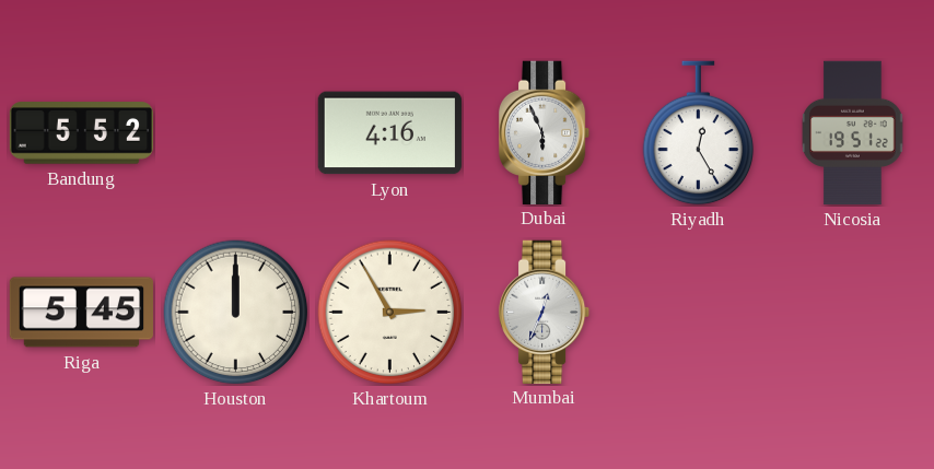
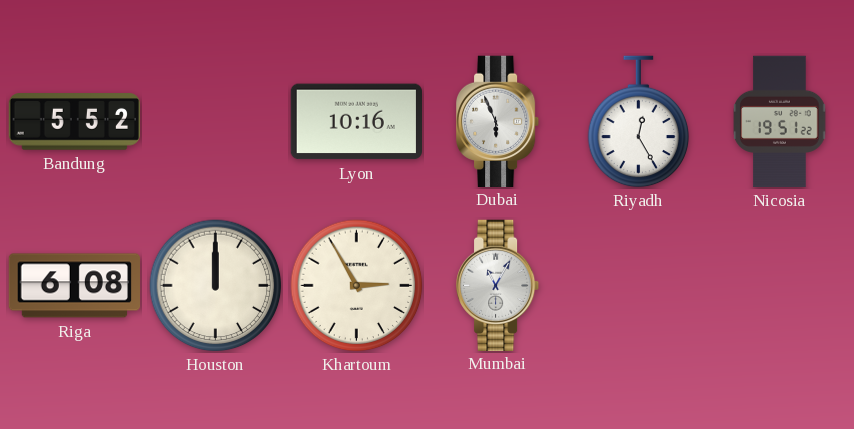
Lyon: 4:16 -> 10:16
Riga: 5:45 -> 6:08
Mumbai: 12:34 -> 11:05
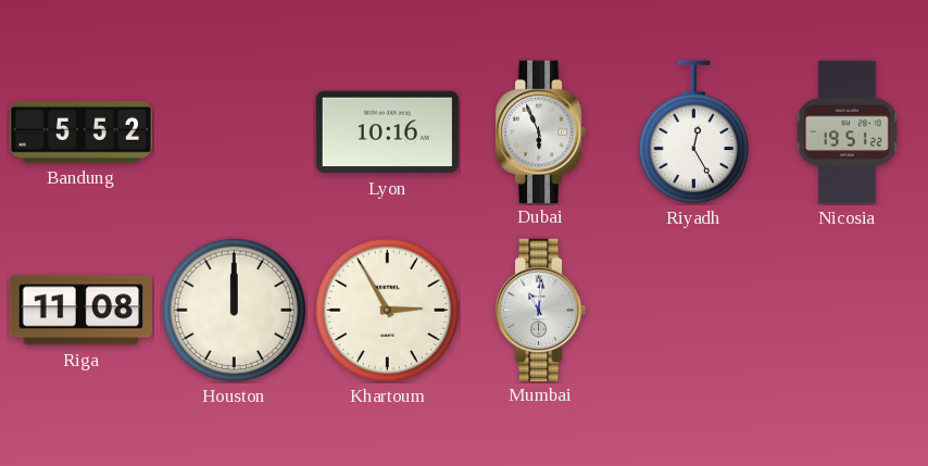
Riga: 6:08 -> 11:08
Mumbai: 11:05 -> 11:01
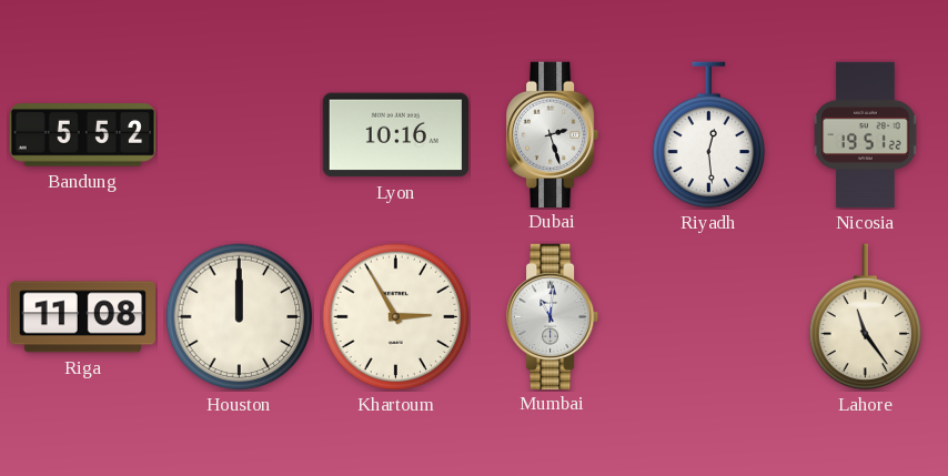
Dubai: 5:56 -> 2:27
Riyadh: 12:25 -> 12:29
Lahore: none -> 11:24
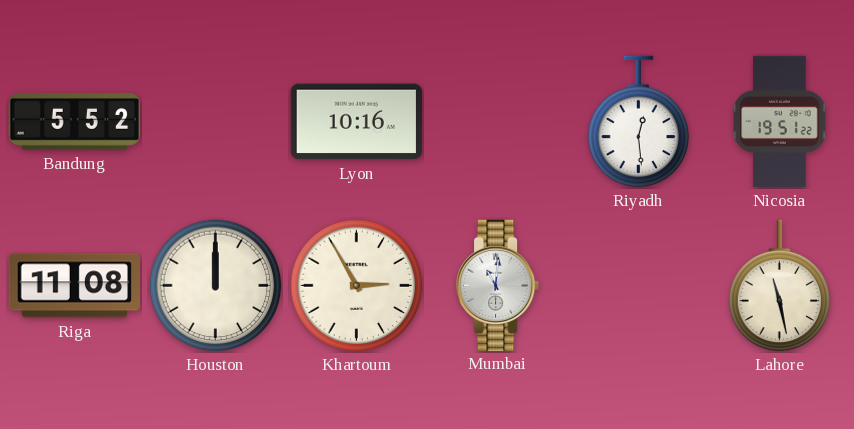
Dubai: 2:27 -> none
Lahore: 11:24 -> 11:28
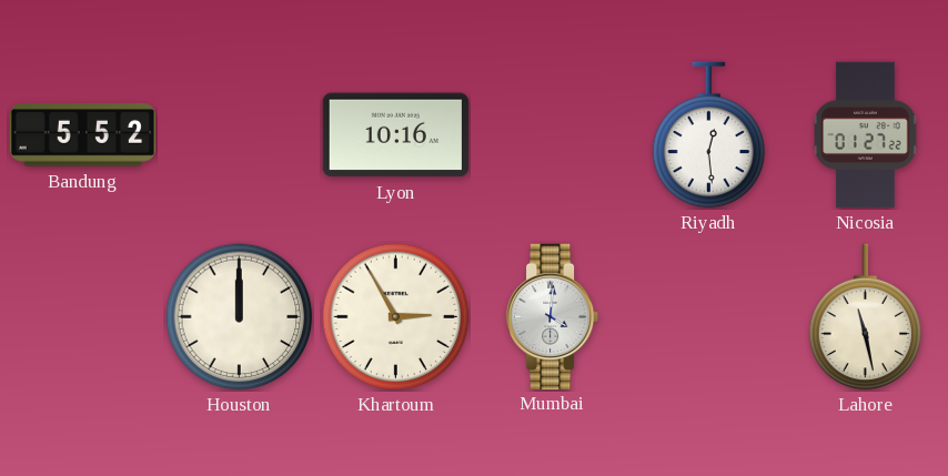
Nicosia: 19:51 -> 01:27
Riga: 11:08 -> none
Mumbai: 11:01 -> 4:01
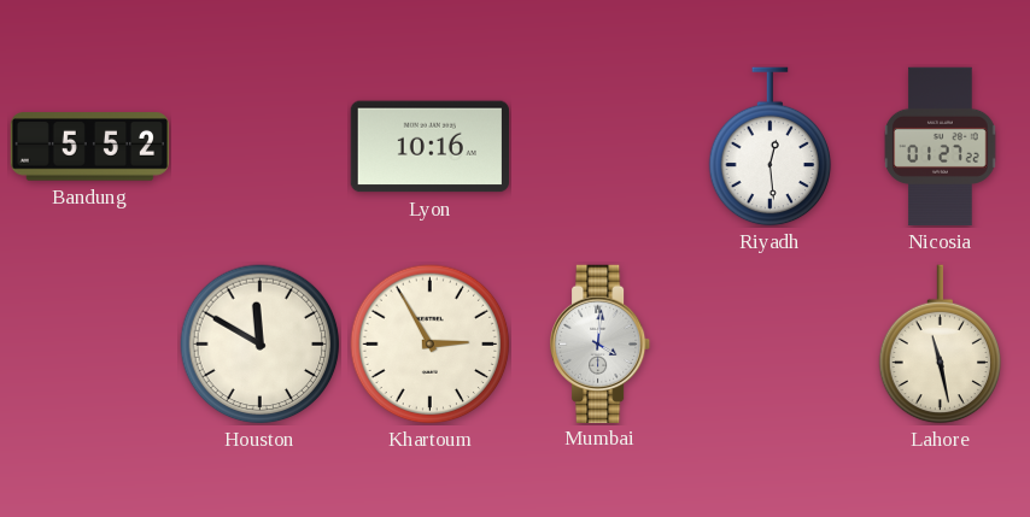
Houston: 12:00 -> 11:50
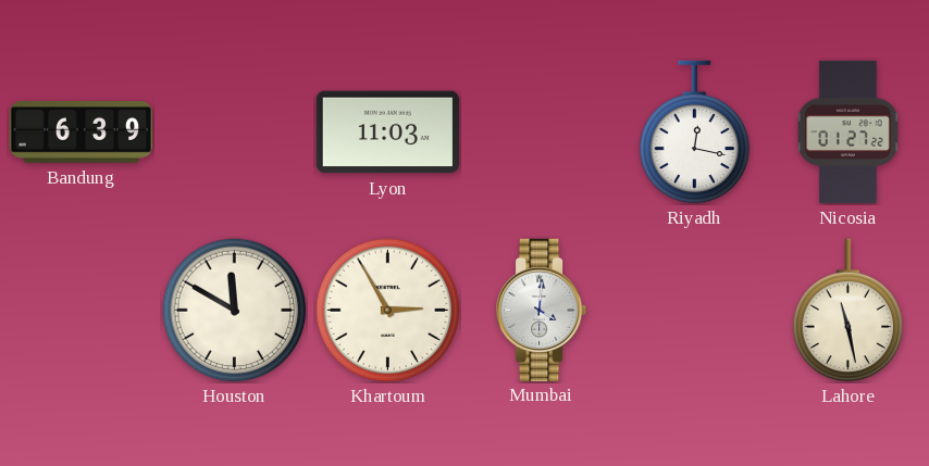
Bandung: 5:52 -> 6:39
Lyon: 10:16 -> 11:03
Riyadh: 12:29 -> 12:17
